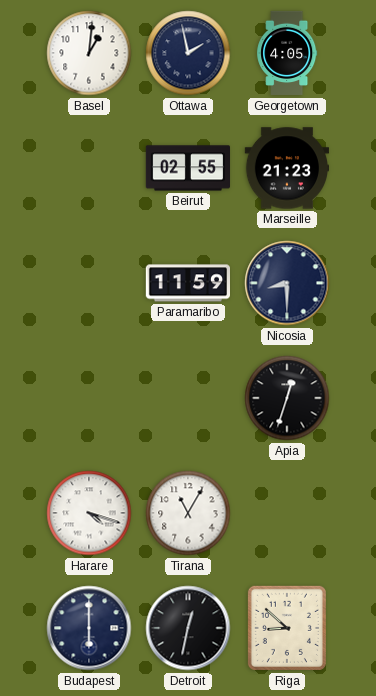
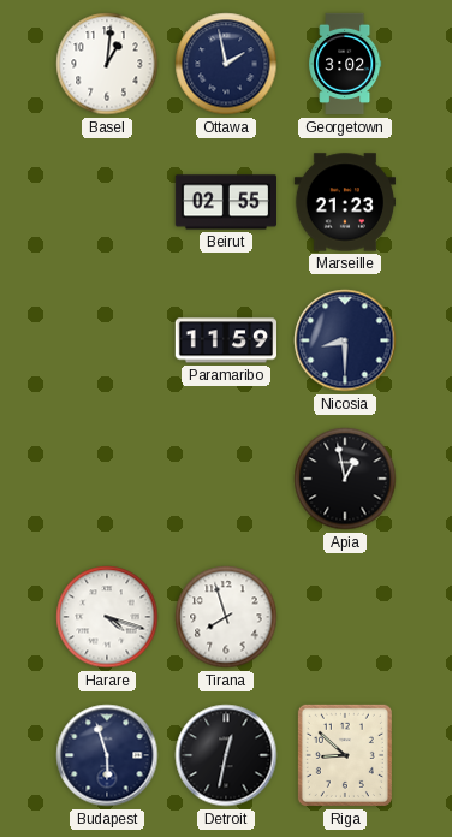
Georgetown: 4:05 -> 3:02
Apia: 12:33 -> 12:58
Tirana: 11:05 -> 7:57
Budapest: 6:00 -> 5:57
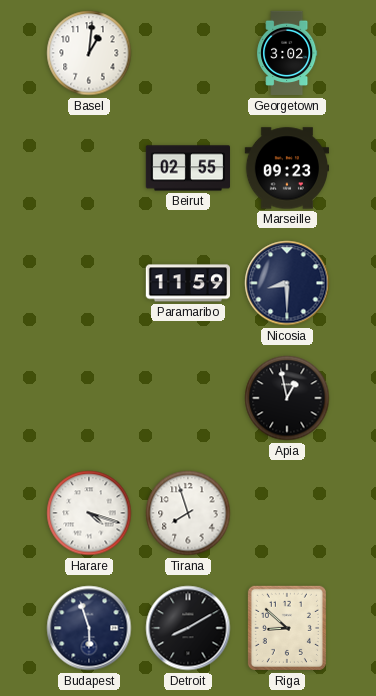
Ottawa: 1:58 -> none
Marseille: 21:23 -> 09:23
Detroit: 12:32 -> 8:10
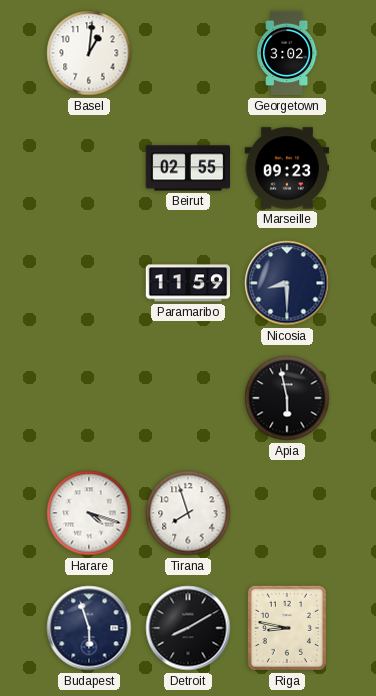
Apia: 12:58 -> 5:58
Riga: 8:52 -> 8:47
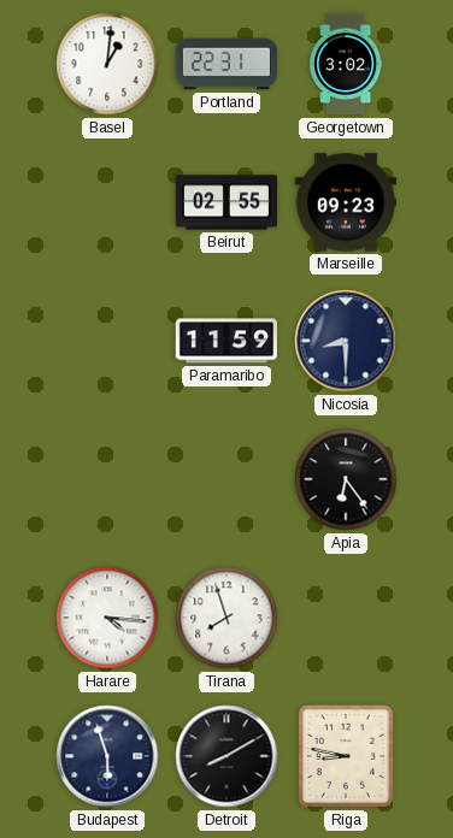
Portland: none -> 22:31
Apia: 5:58 -> 6:24
Harare: 4:18 -> 4:16
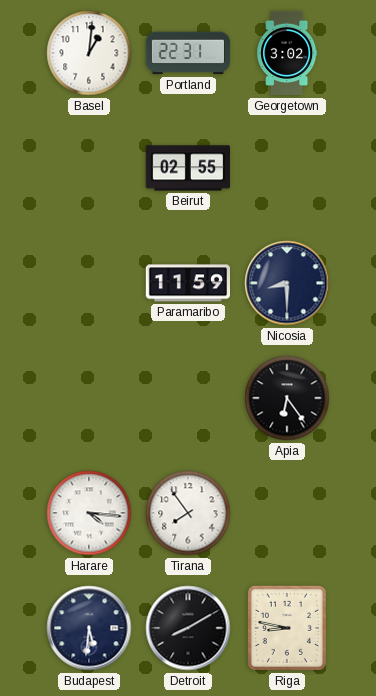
Marseille: 09:23 -> none
Tirana: 7:57 -> 7:54
Budapest: 5:57 -> 5:31
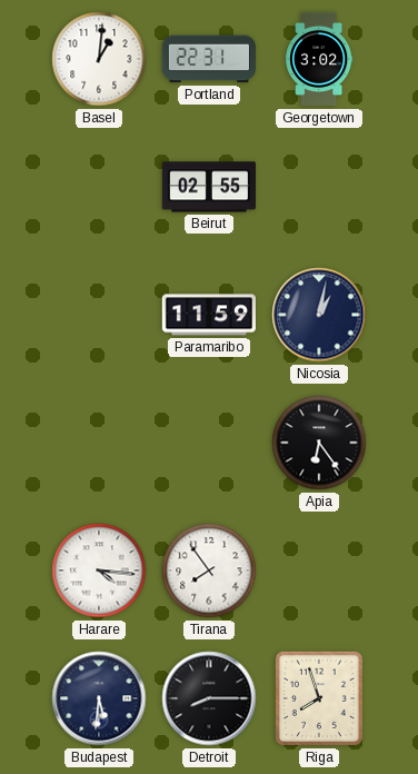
Nicosia: 8:30 -> 1:02
Detroit: 8:10 -> 8:15
Riga: 8:47 -> 7:57
